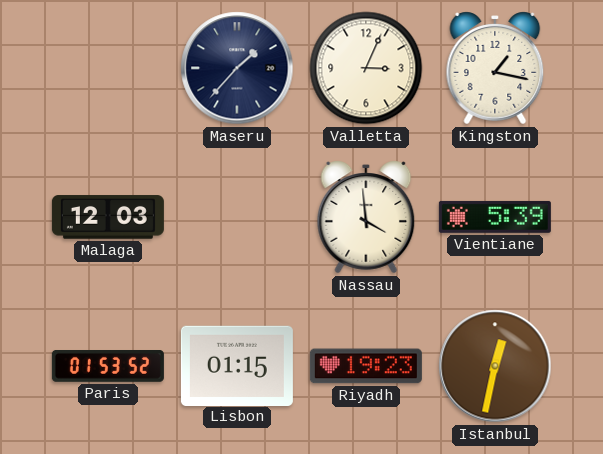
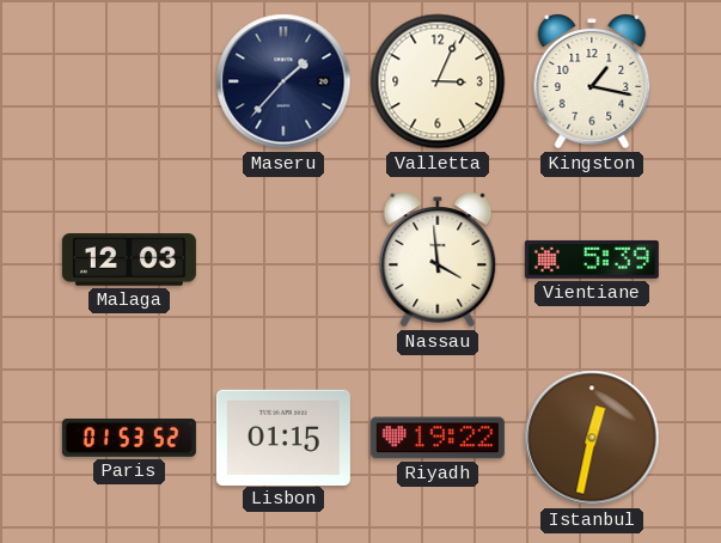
Riyadh: 19:23 -> 19:22
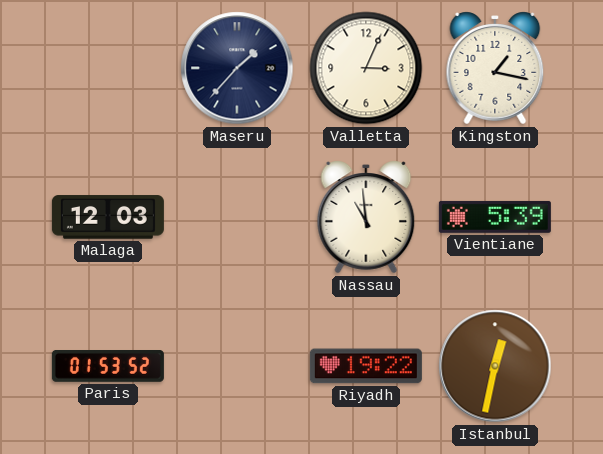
Nassau: 3:59 -> 10:59
Lisbon: 01:15 -> none
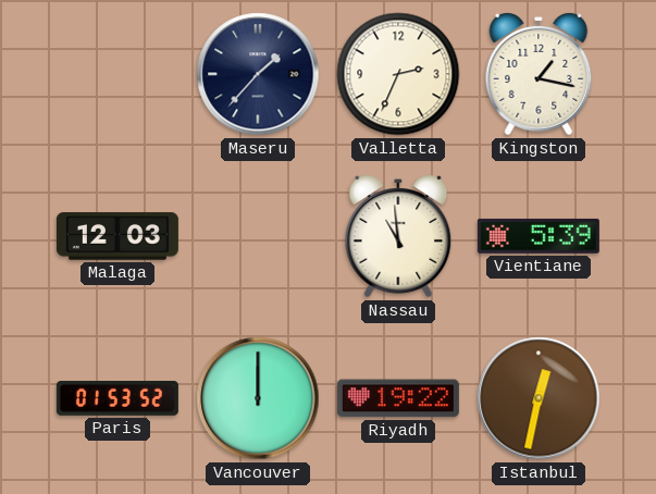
Valletta: 3:04 -> 2:34
Vancouver: none -> 12:00
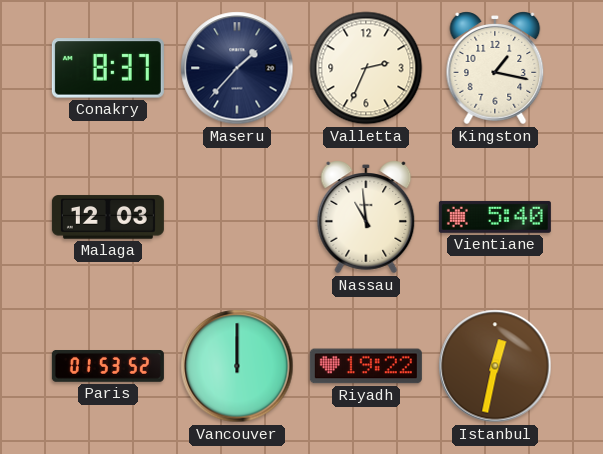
Conakry: none -> 8:37
Vientiane: 5:39 -> 5:40
